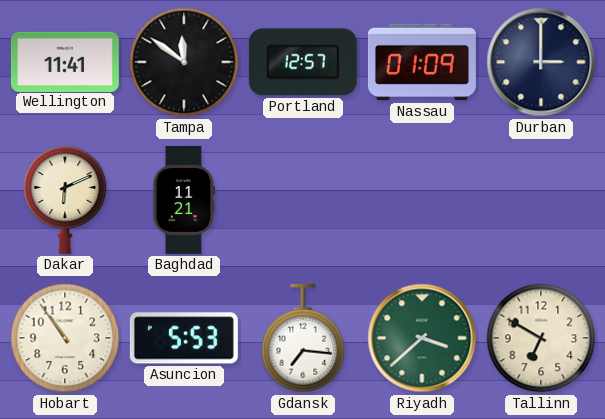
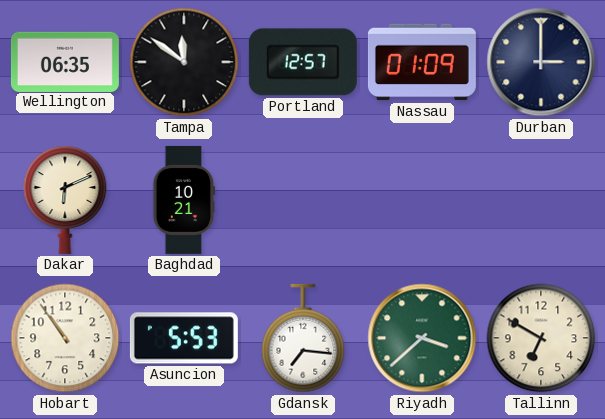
Wellington: 11:41 -> 06:35
Baghdad: 11:21 -> 10:21
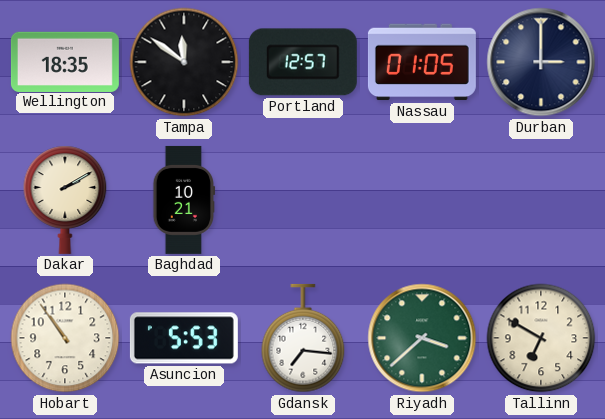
Wellington: 06:35 -> 18:35
Nassau: 01:09 -> 01:05
Dakar: 6:11 -> 2:10
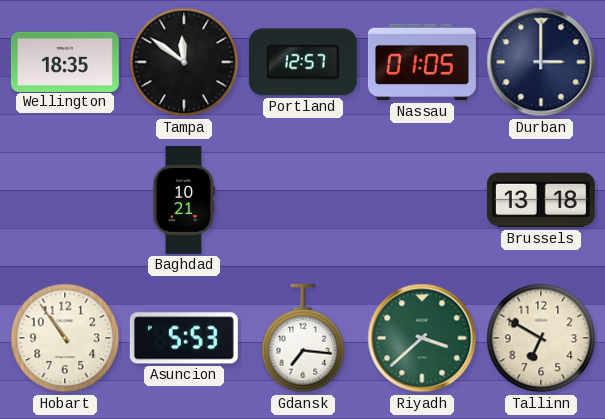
Dakar: 2:10 -> none
Brussels: none -> 13:18
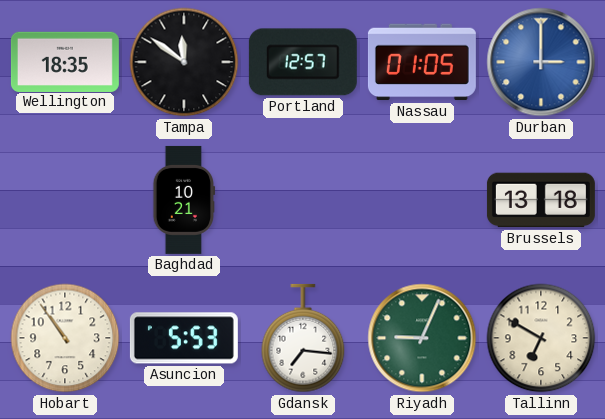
Durban dial: navy -> blue
Riyadh: 3:38 -> 9:04
